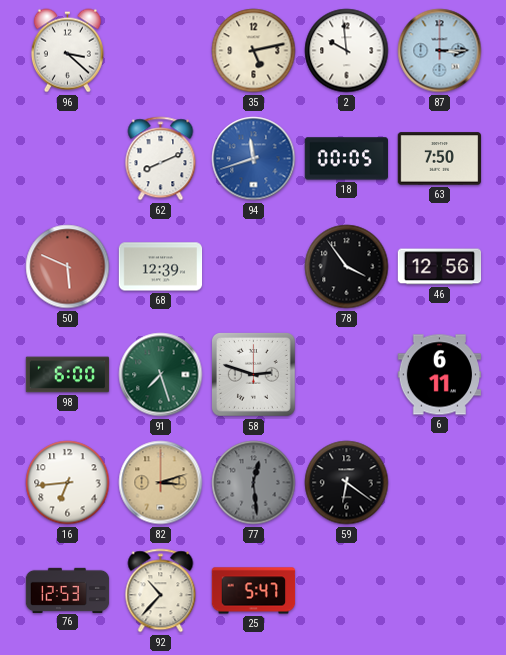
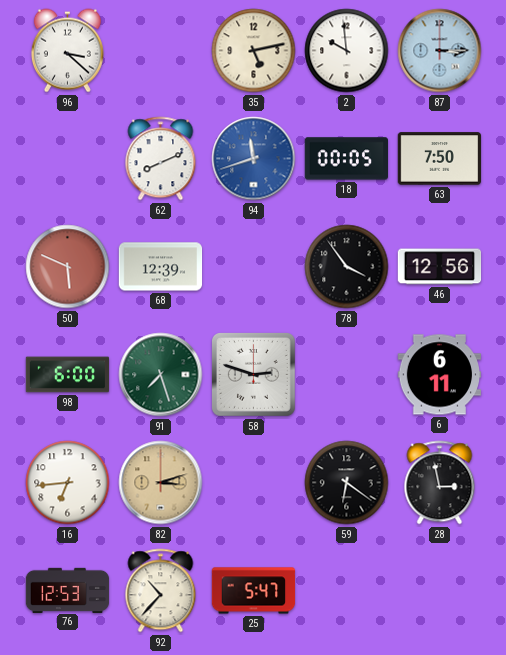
77: 12:29 -> none
28: none -> 2:58
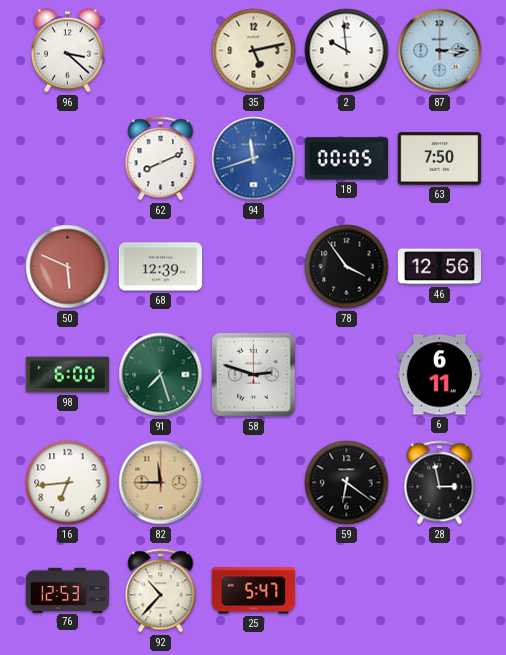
82: 3:12 -> 11:45
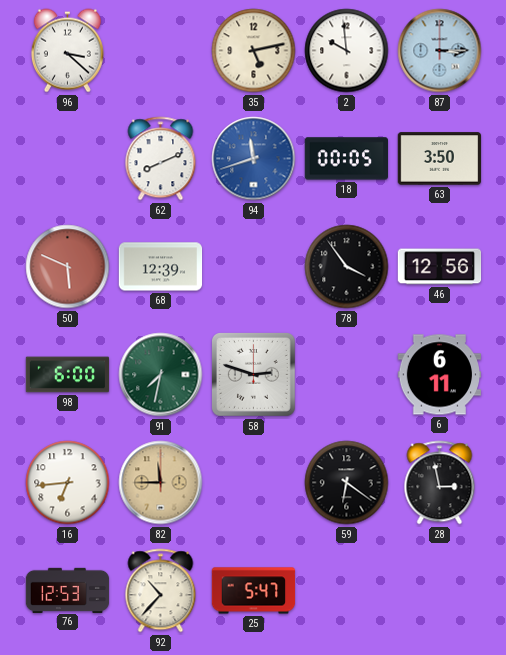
63: 7:50 -> 3:50
91: 7:27 -> 7:32
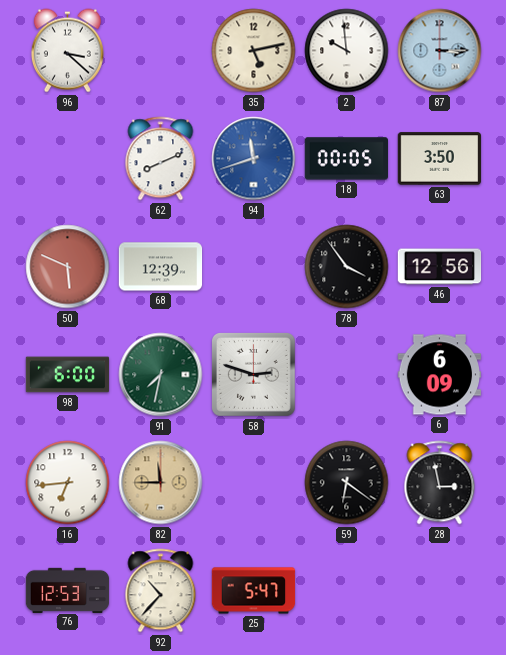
6: 6:11 -> 6:09
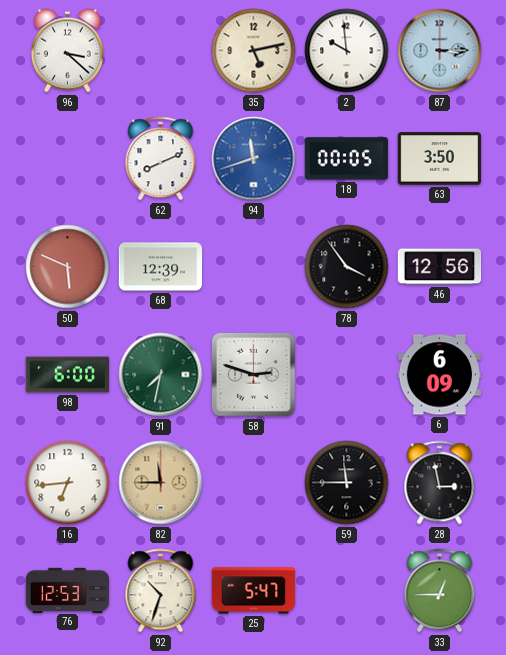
59: 6:21 -> 11:45
92: 10:37 -> 10:33
33: none -> 12:45
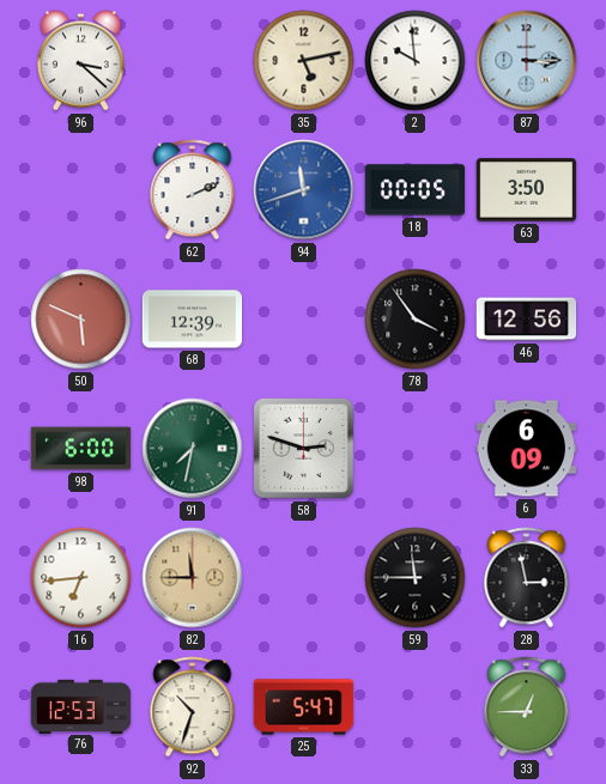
62: 8:11 -> 2:11
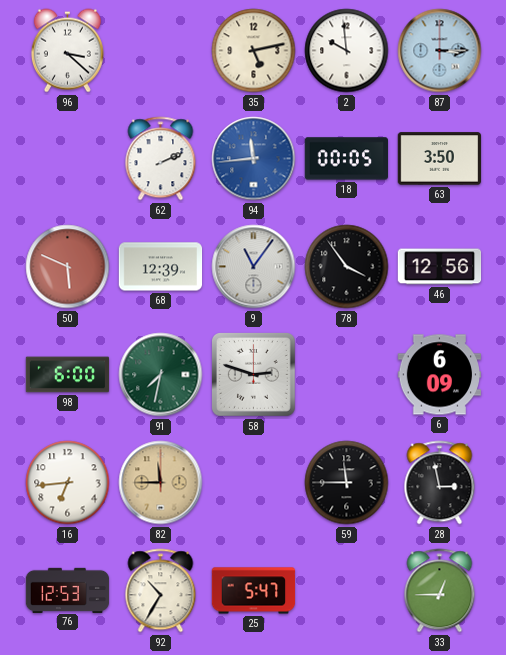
94: 11:42 -> 11:44
9: none -> 11:06
92: 10:33 -> 10:35
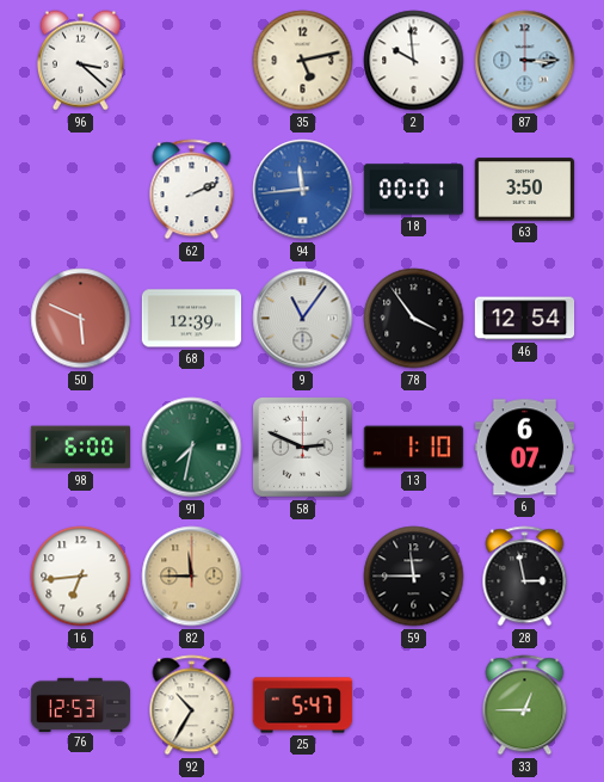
18: 00:05 -> 00:01
46: 12:56 -> 12:54
58: 2:48 -> 2:49
13: none -> 1:10
6: 6:09 -> 6:07
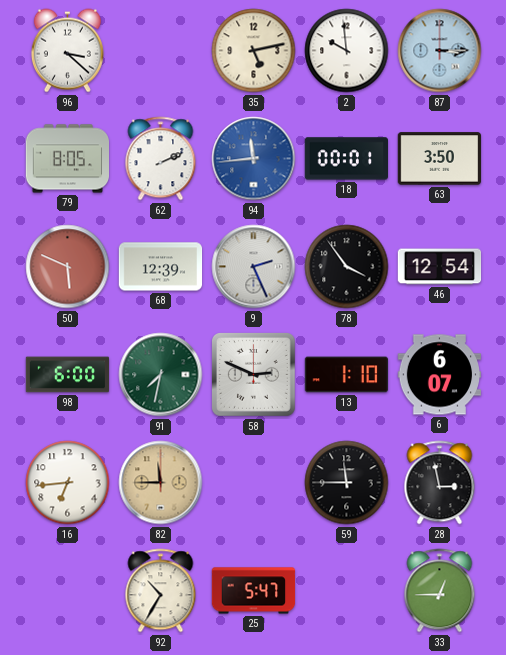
79: none -> 8:05
9: 11:06 -> 2:26
76: 12:53 -> none
